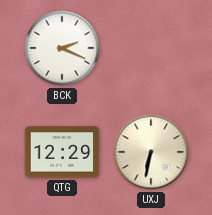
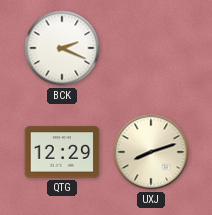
UXJ: 6:32 -> 8:12
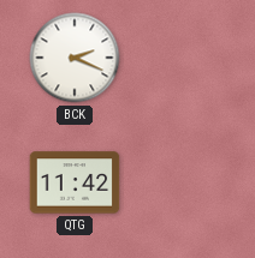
QTG: 12:29 -> 11:42
UXJ: 8:12 -> none
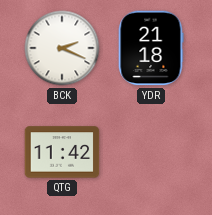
YDR: none -> 21:18
